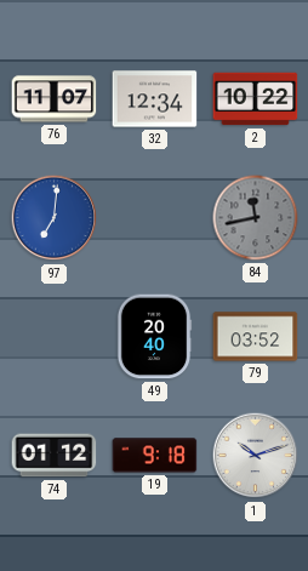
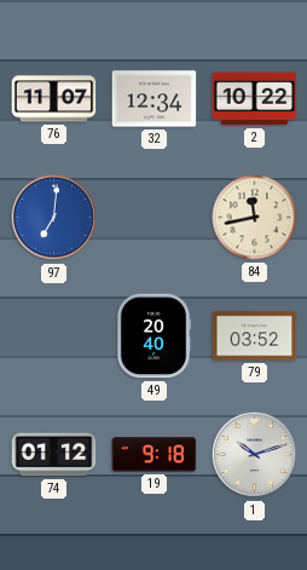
84 dial: grey -> cream
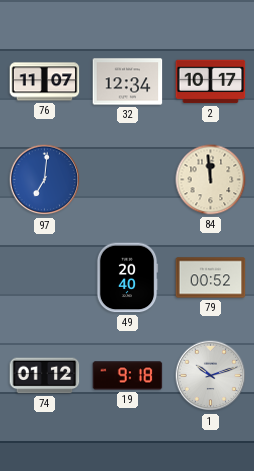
2: 10:22 -> 10:17
84: 11:43 -> 11:59
79: 03:52 -> 00:52
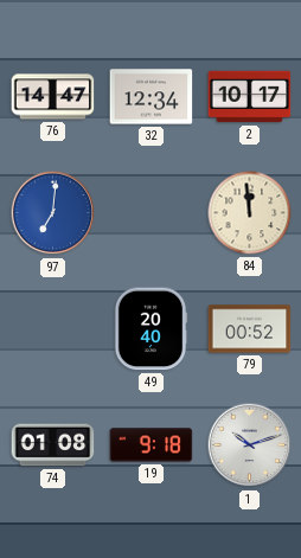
76: 11:07 -> 14:47
74: 01:12 -> 01:08
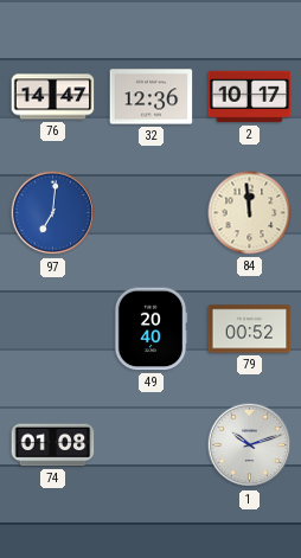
32: 12:34 -> 12:36
19: 9:18 -> none
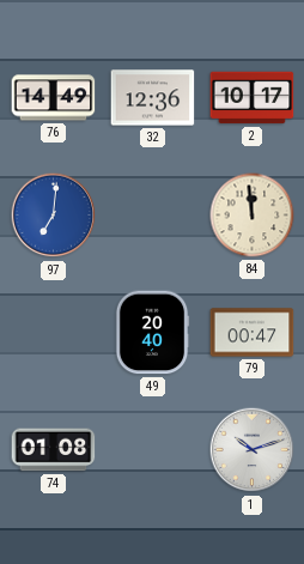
76: 14:47 -> 14:49
79: 00:52 -> 00:47
